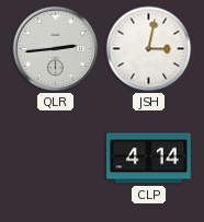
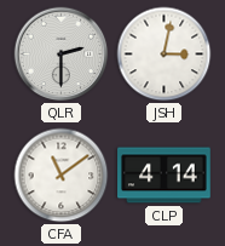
QLR: 2:44 -> 2:30
CFA: none -> 11:09
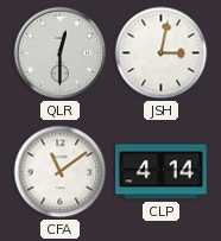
QLR: 2:30 -> 12:30
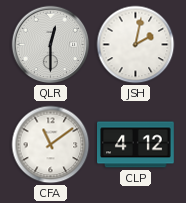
JSH: 3:02 -> 2:02
CLP: 4:14 -> 4:12
